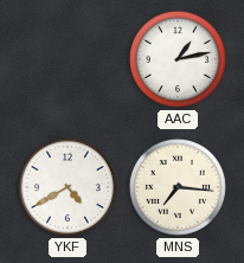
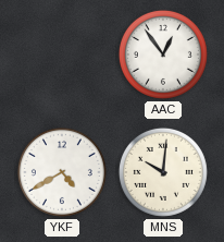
AAC: 1:13 -> 12:54
MNS: 7:16 -> 10:01
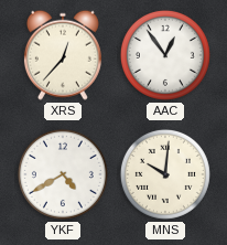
XRS: none -> 12:37
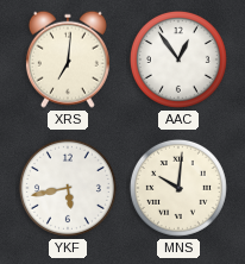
XRS: 12:37 -> 7:01
YKF: 4:40 -> 5:43
